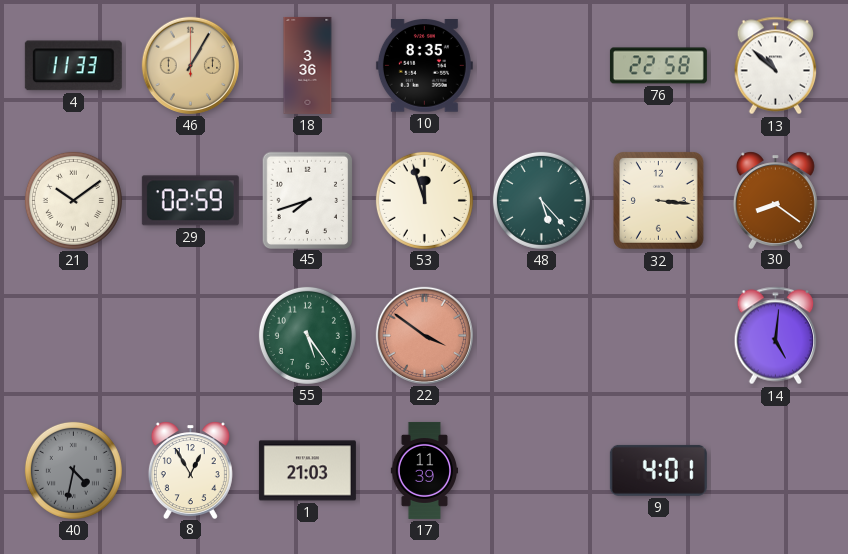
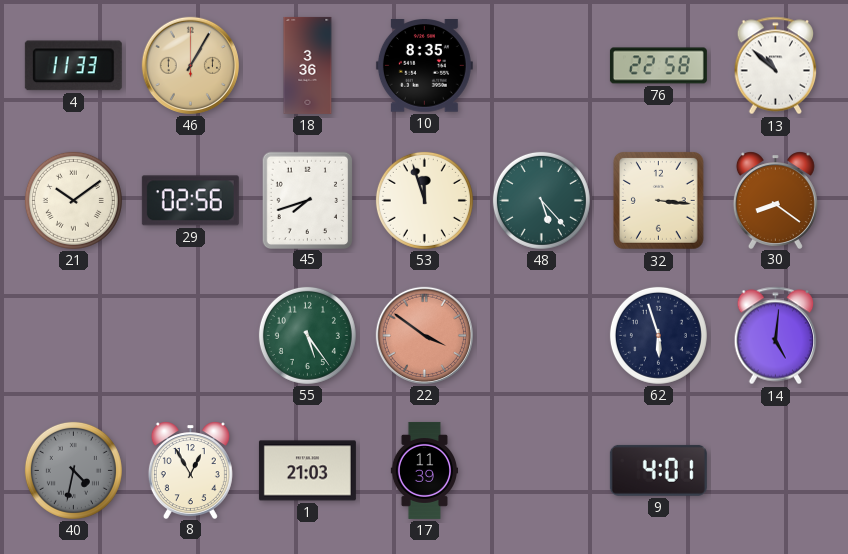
29: 02:59 -> 02:56
62: none -> 5:57
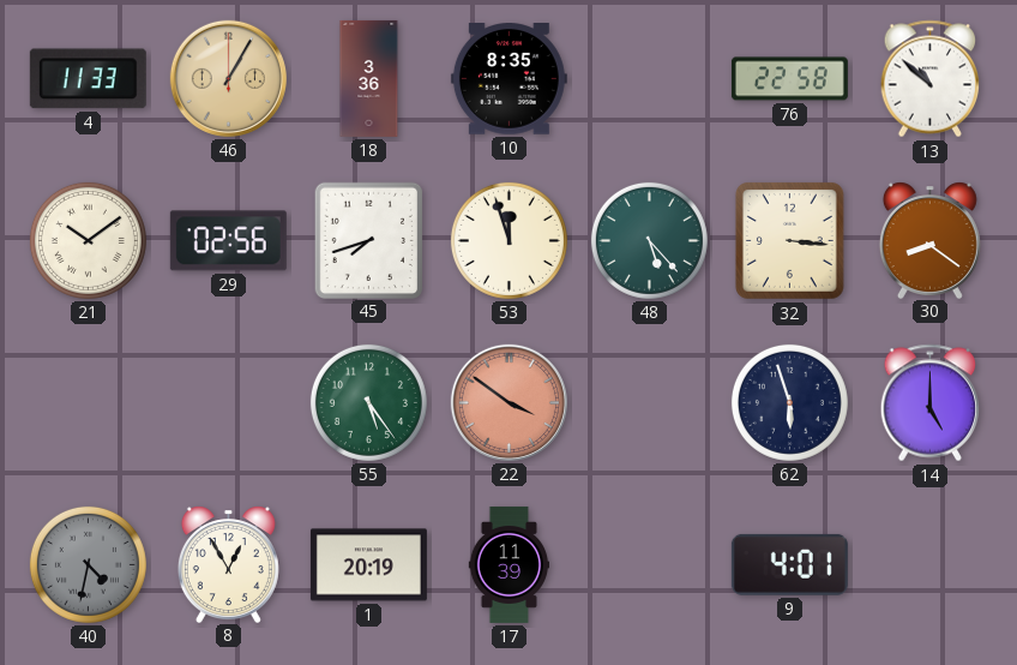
14: 5:01 -> 5:00
1: 21:03 -> 20:19
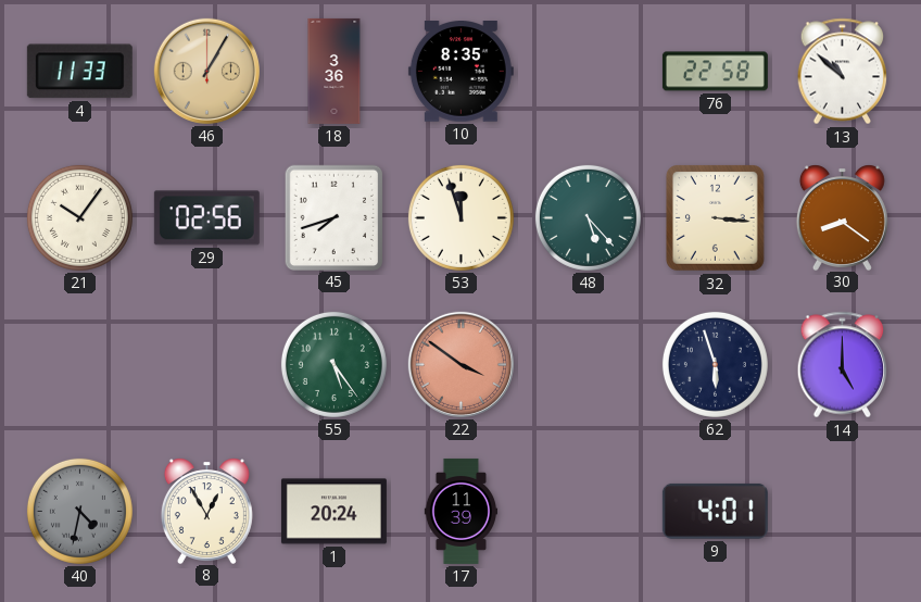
21: 10:09 -> 10:06
1: 20:19 -> 20:24
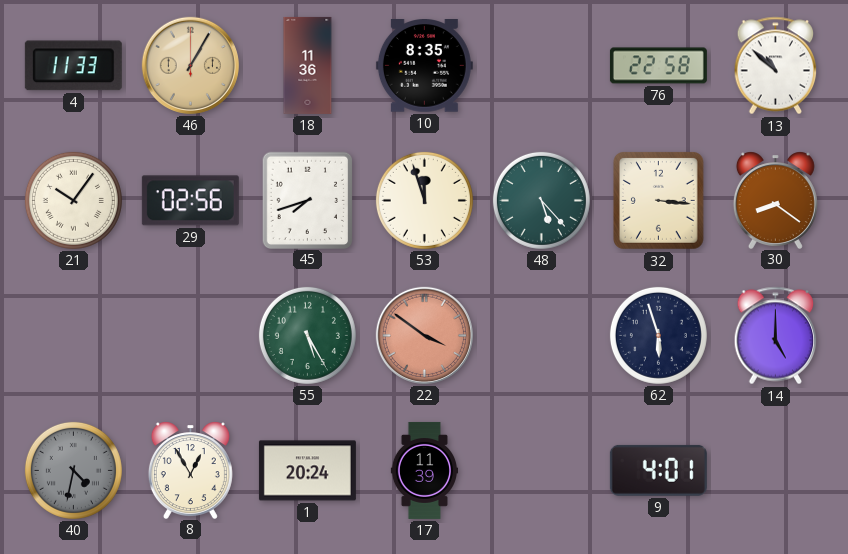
18: 3:36 -> 11:36
55: 5:24 -> 5:25
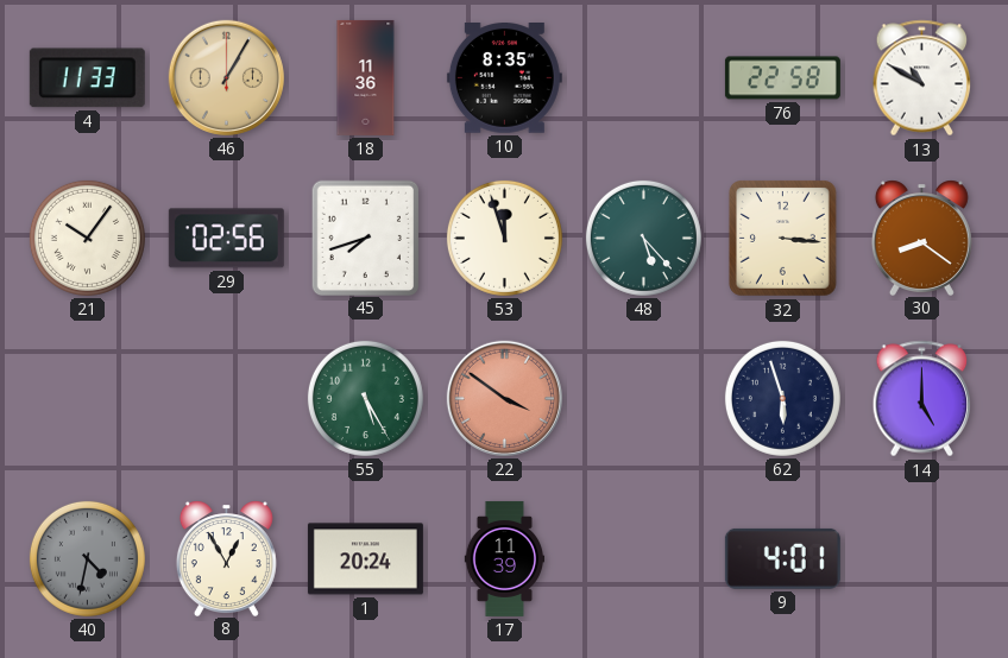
13: 10:52 -> 10:50
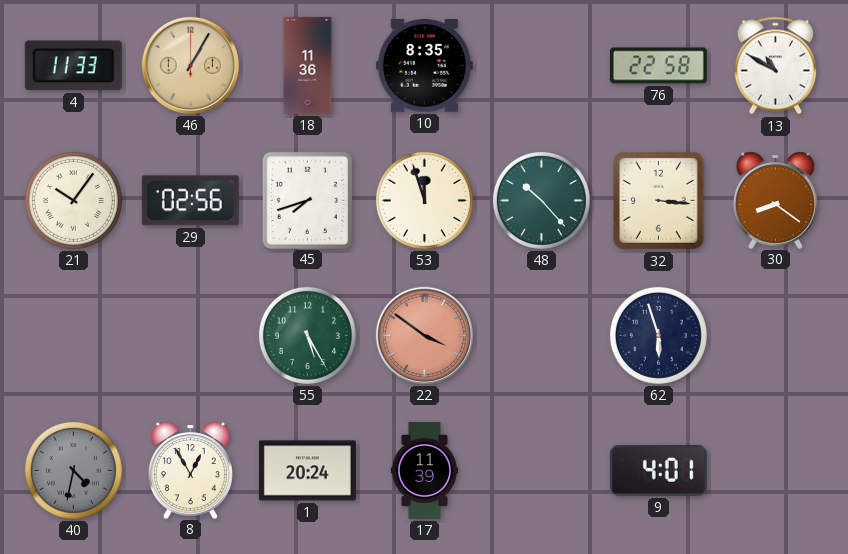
48: 5:23 -> 10:23
14: 5:00 -> none
